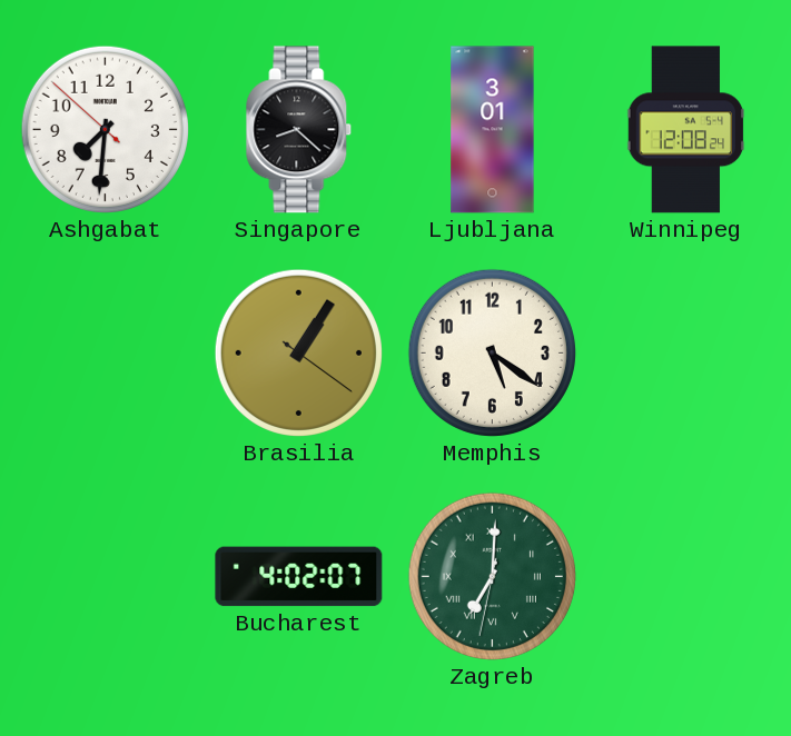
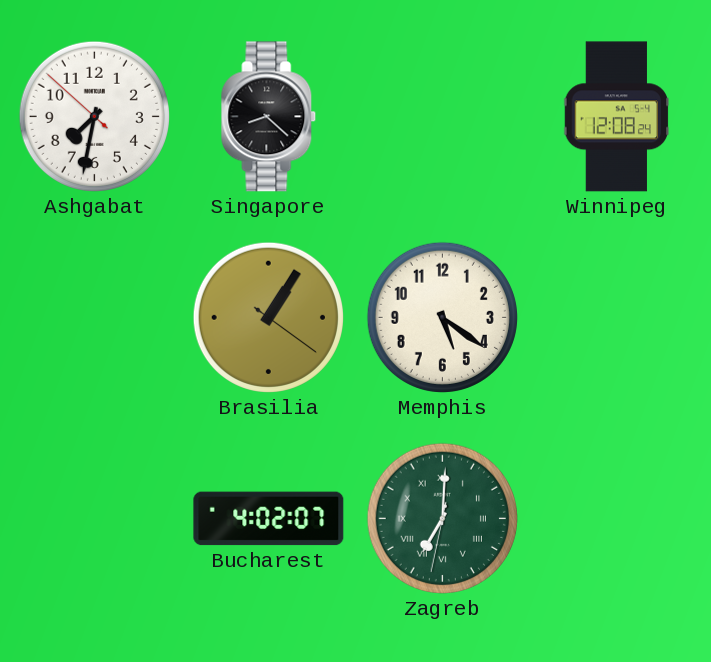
Ashgabat: 7:30 -> 7:31
Ljubljana: 3:01 -> none
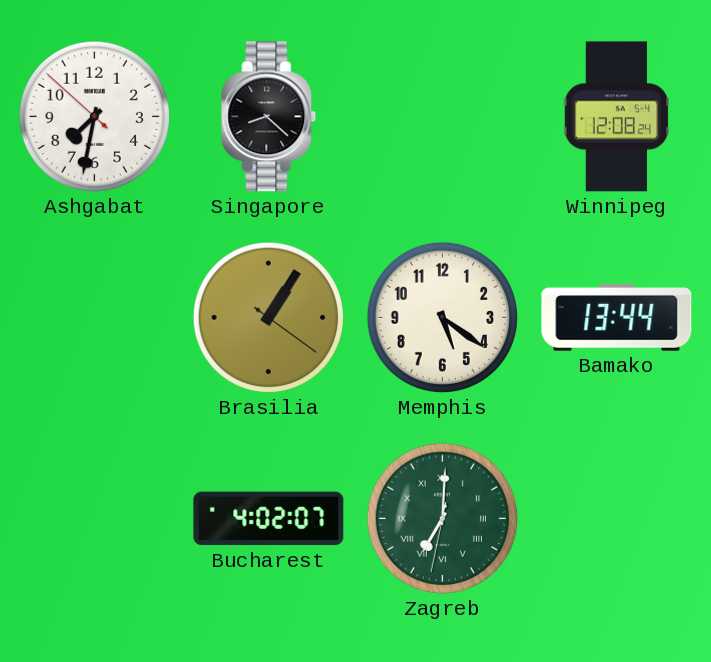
Bamako: none -> 13:44
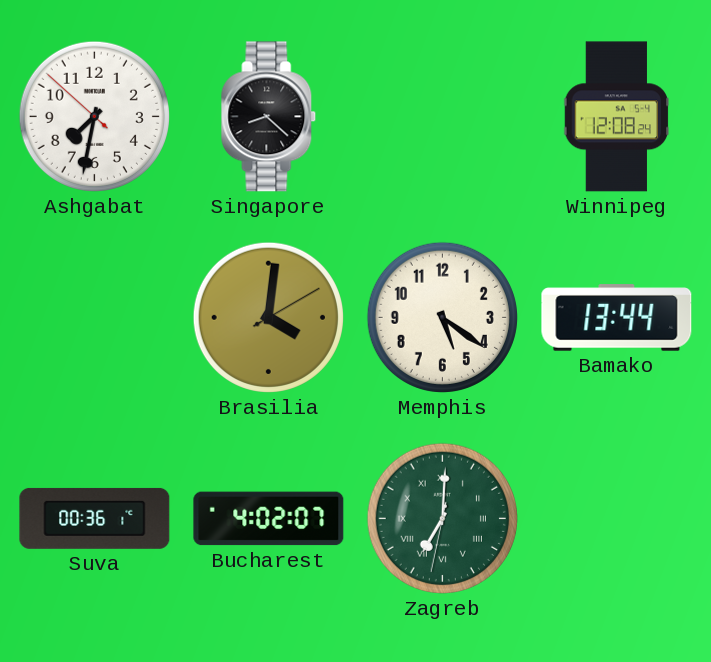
Brasilia: 1:05 -> 4:01
Suva: none -> 00:36
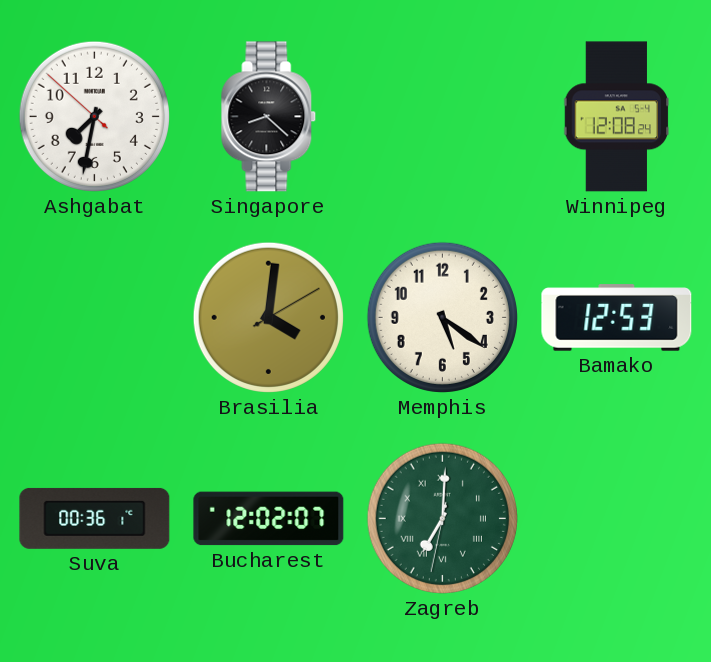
Bamako: 13:44 -> 12:53
Bucharest: 4:02 -> 12:02
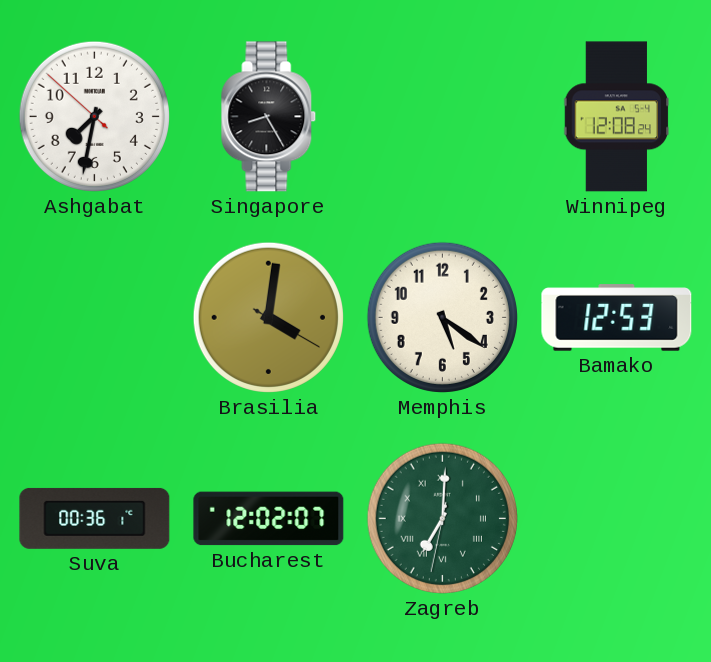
Singapore: 8:22 -> 8:25
Brasilia: 4:01:10 -> 4:01:20
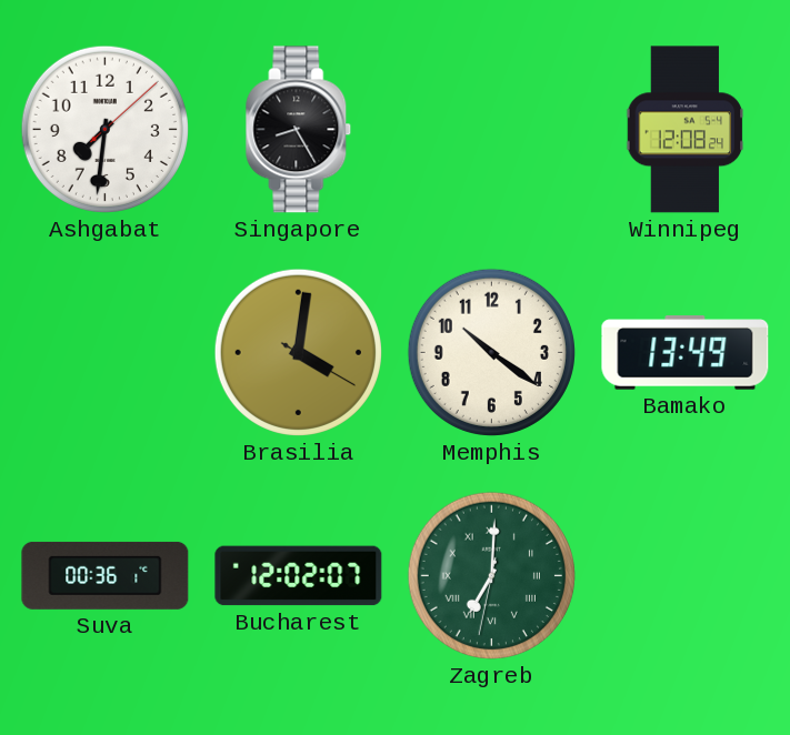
Ashgabat: 7:31:52 -> 7:31:08
Memphis: 5:21 -> 10:21
Bamako: 12:53 -> 13:49
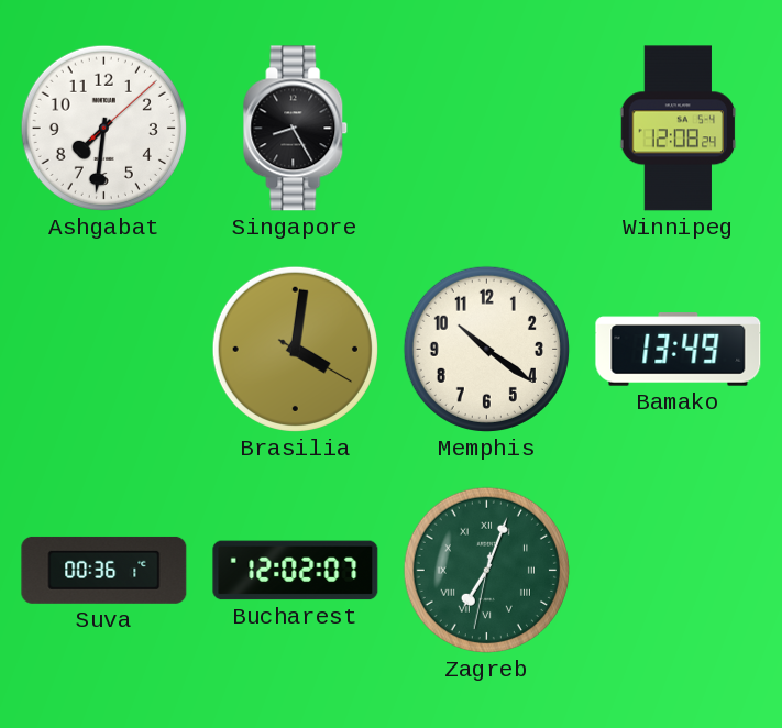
Zagreb: 7:00 -> 7:03
